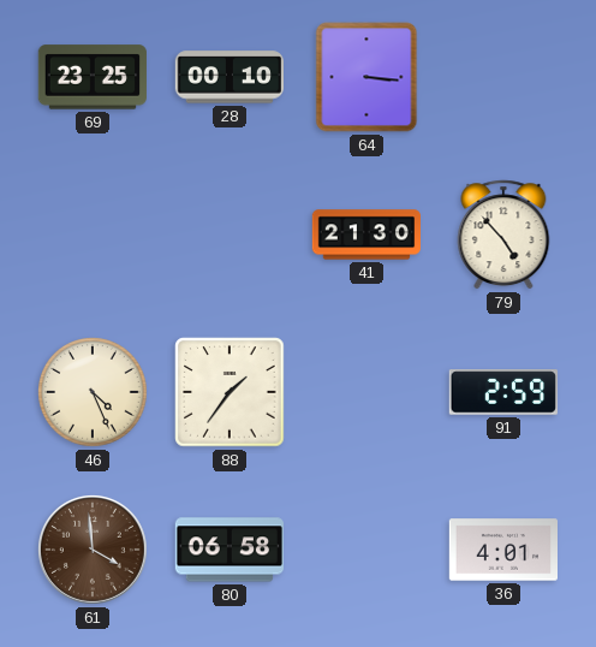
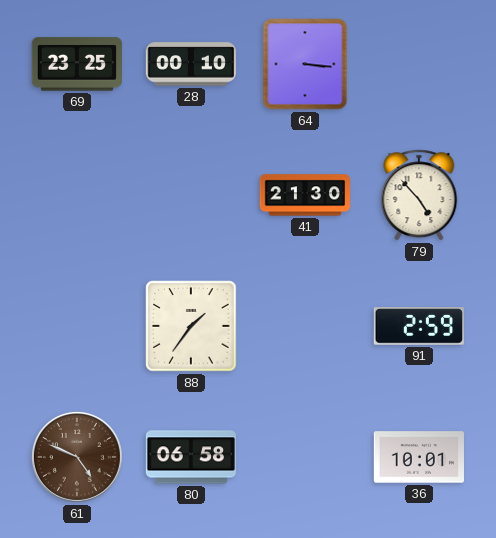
46: 4:26 -> none
61: 3:59 -> 4:49
36: 4:01 -> 10:01
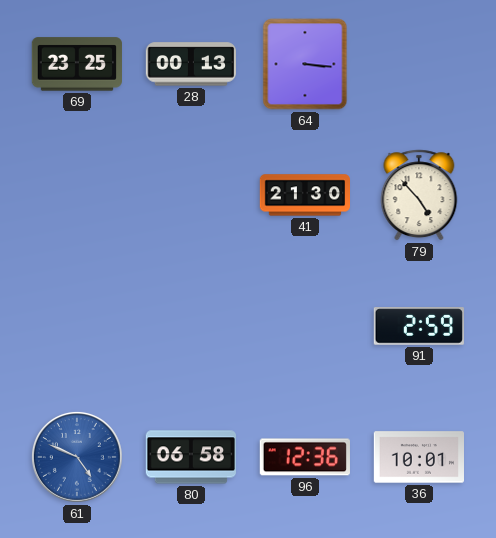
28: 00:10 -> 00:13
88: 1:36 -> none
61 dial: brown -> blue
96: none -> 12:36
